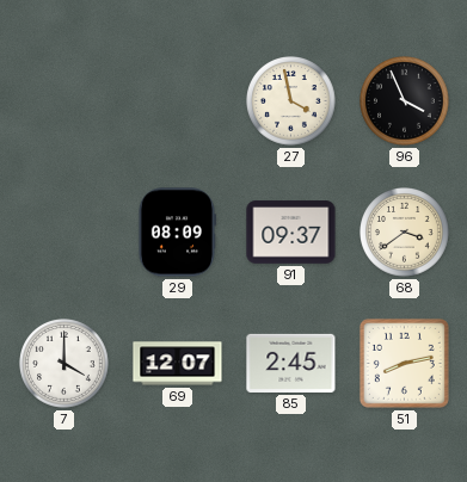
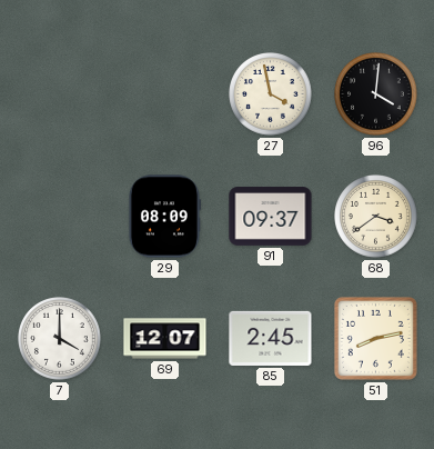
96: 3:56 -> 4:01
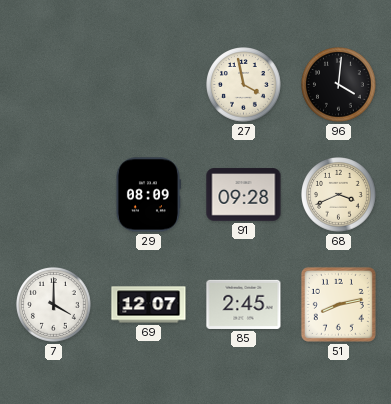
91: 09:37 -> 09:28
68: 3:39 -> 3:41
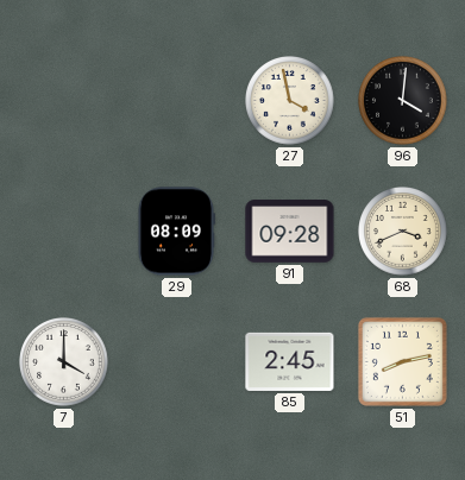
69: 12:07 -> none
